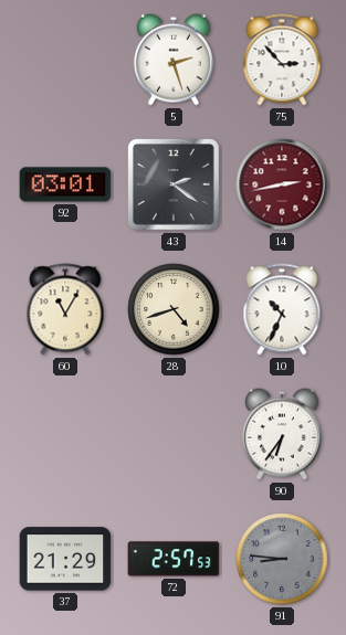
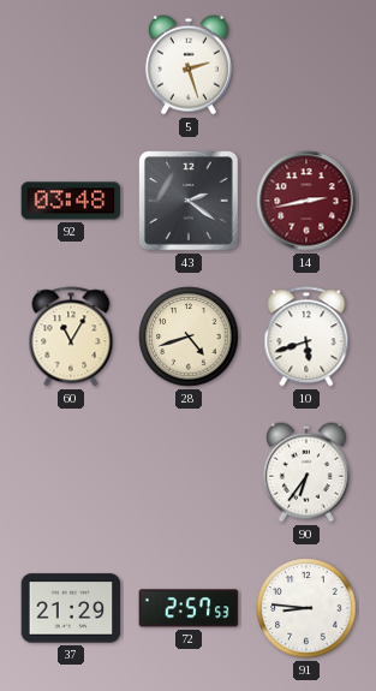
75: 2:53 -> none
92: 03:01 -> 03:48
10: 10:34 -> 5:42
91 dial: grey -> white
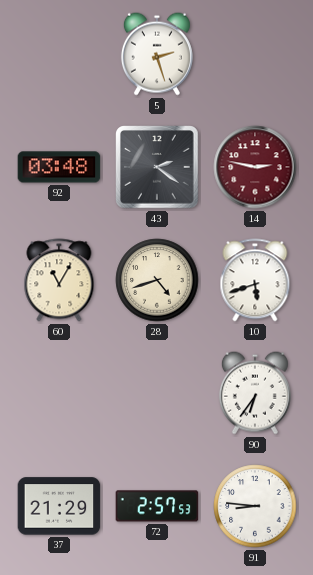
14: 2:43 -> 2:47
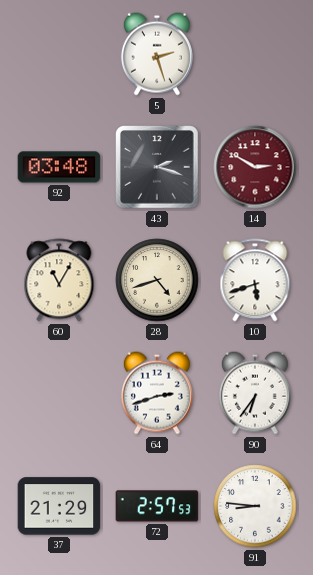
43: 2:21 -> 2:18
14: 2:47 -> 2:50
64: none -> 2:42
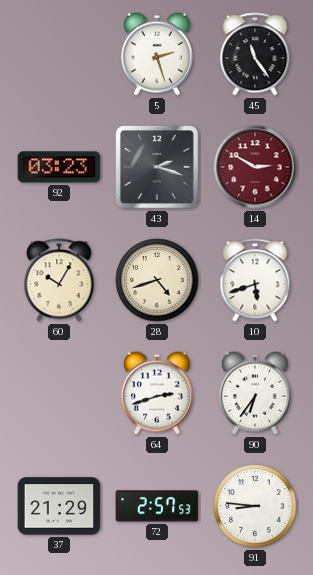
45: none -> 11:24
92: 03:48 -> 03:23
60: 11:05 -> 10:05
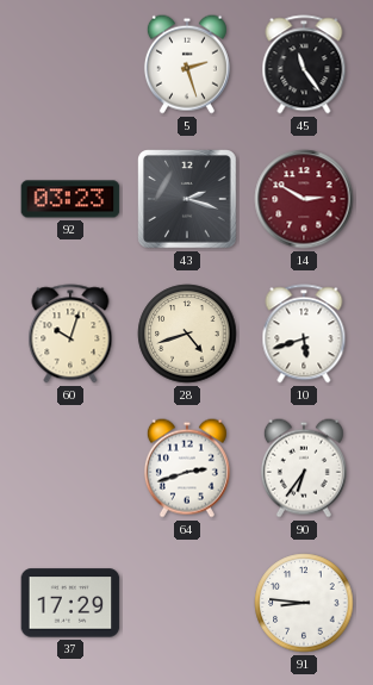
60: 10:05 -> 10:03
37: 21:29 -> 17:29
72: 2:57 -> none
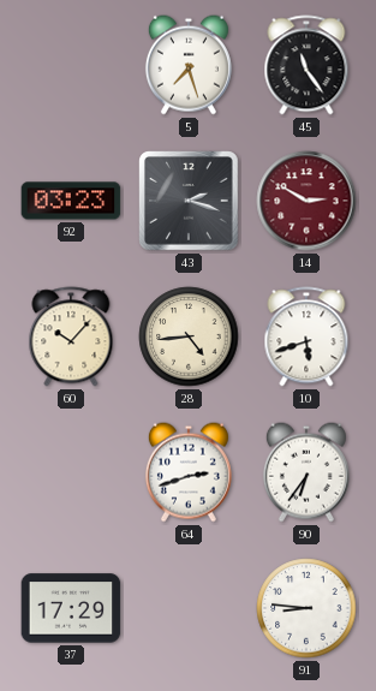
5: 2:27 -> 7:27
60: 10:03 -> 10:07
28: 4:42 -> 4:44
